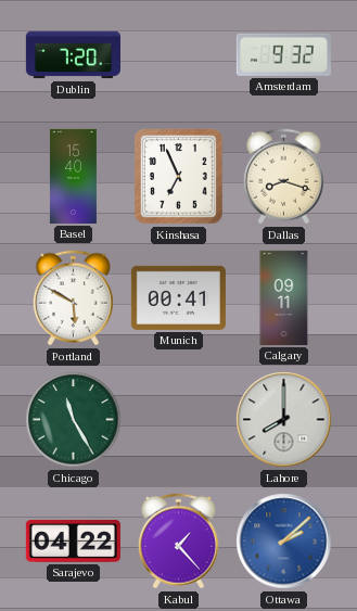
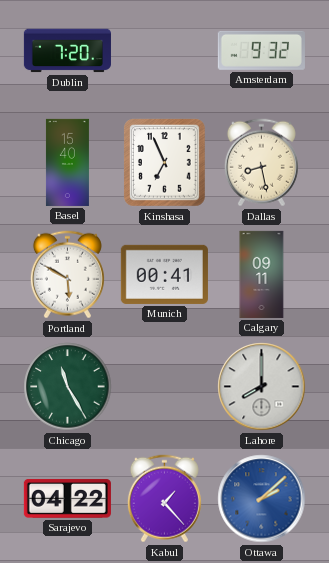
Dallas: 8:18 -> 8:28
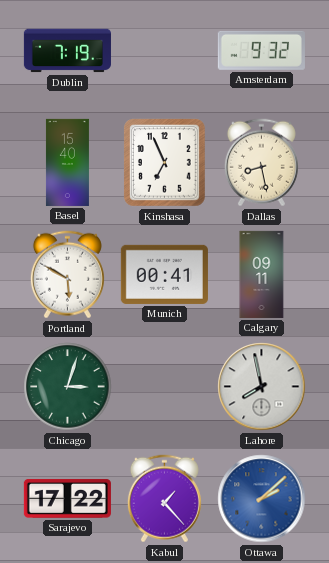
Dublin: 7:20 -> 7:19
Chicago: 11:25 -> 3:03
Lahore: 8:00 -> 7:58
Sarajevo: 04:22 -> 17:22
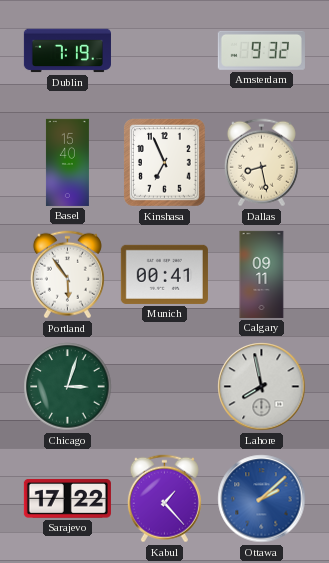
Portland: 5:50 -> 5:54
